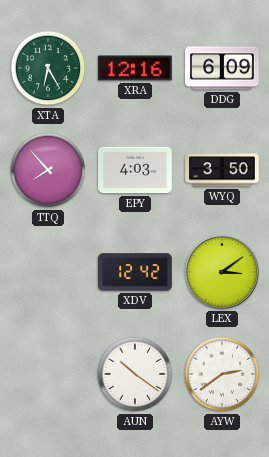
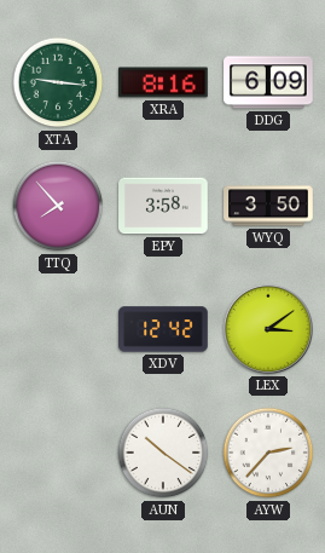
XTA: 6:25 -> 9:16
XRA: 12:16 -> 8:16
EPY: 4:03 -> 3:58
AYW: 2:39 -> 2:37
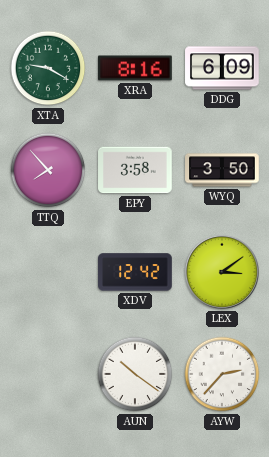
XTA: 9:16 -> 9:20
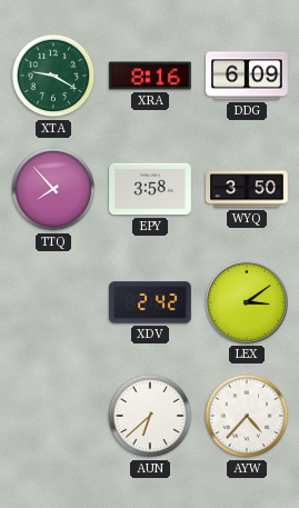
XDV: 12:42 -> 2:42
AUN: 10:21 -> 6:38
AYW: 2:37 -> 4:37
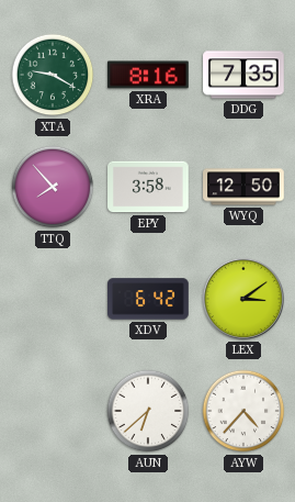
DDG: 6:09 -> 7:35
WYQ: 3:50 -> 12:50
XDV: 2:42 -> 6:42
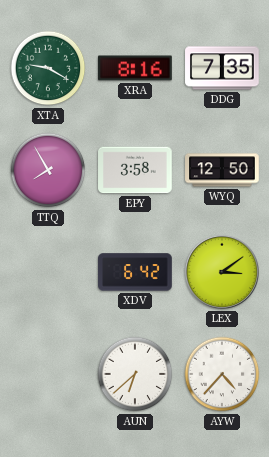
TTQ: 7:53 -> 7:55
